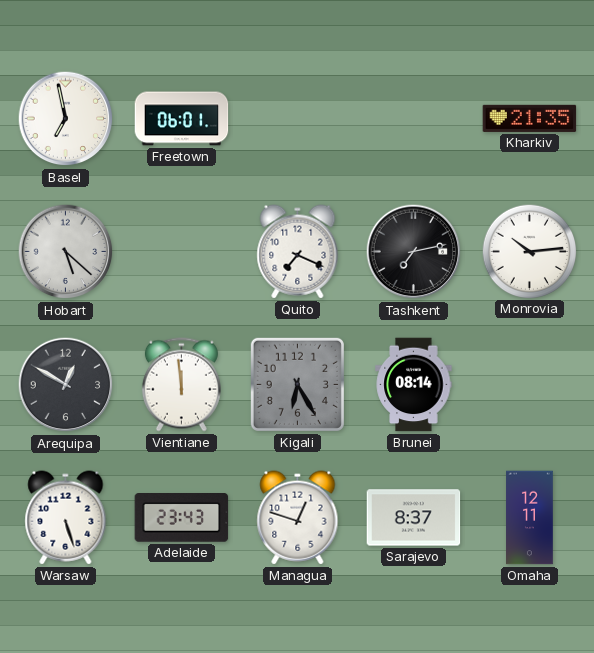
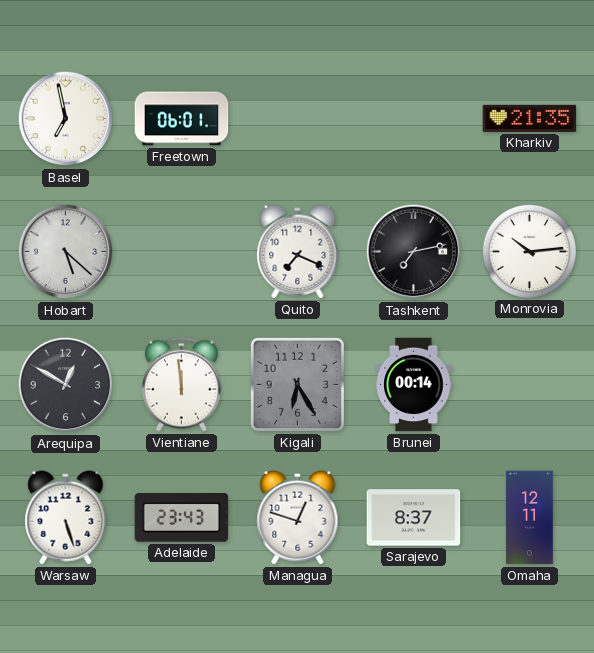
Brunei: 08:14 -> 00:14
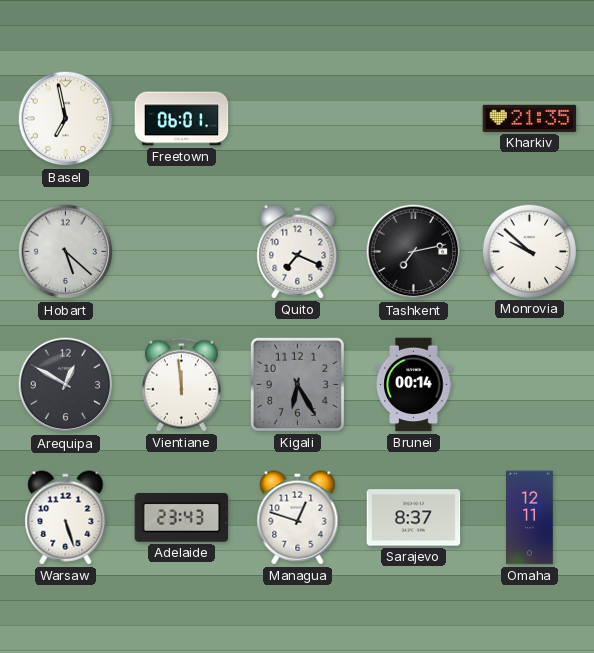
Monrovia: 10:14 -> 9:52
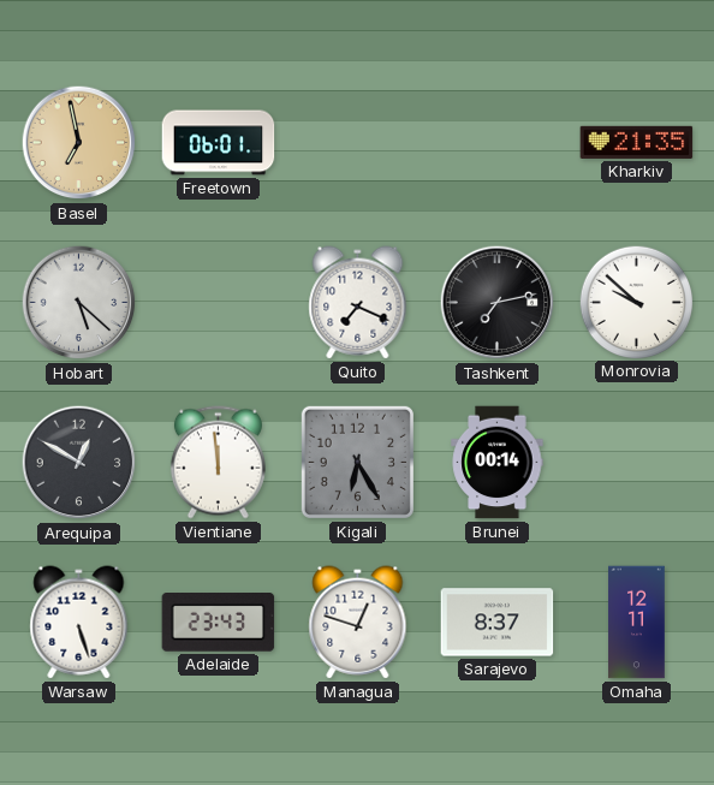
Basel dial: white -> champagne
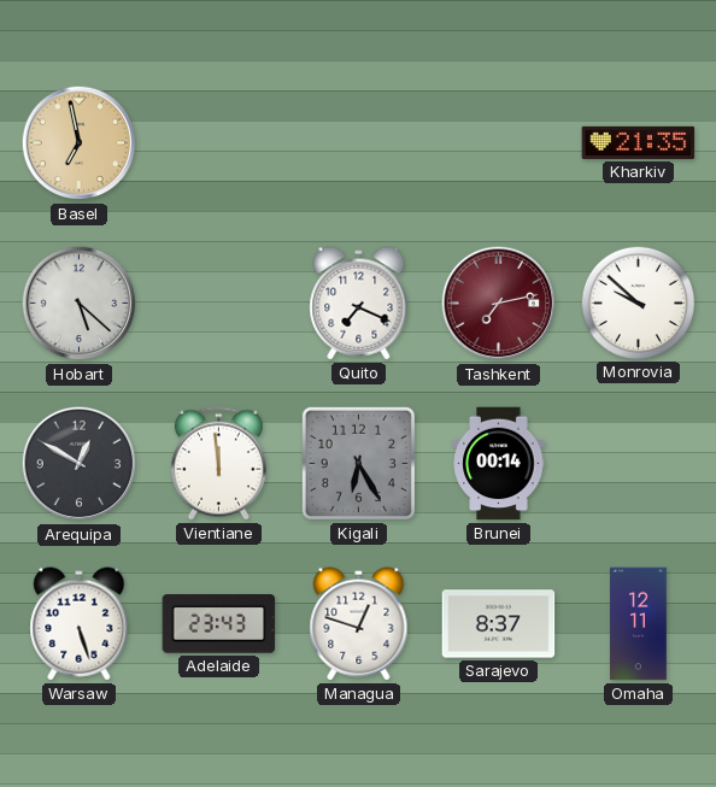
Freetown: 06:01 -> none
Tashkent dial: black -> burgundy
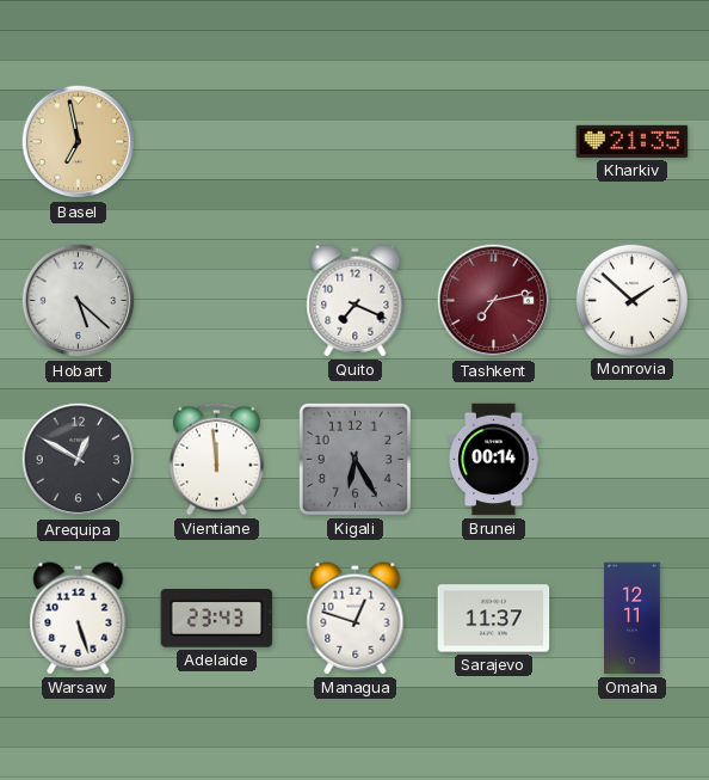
Monrovia: 9:52 -> 1:52
Sarajevo: 8:37 -> 11:37
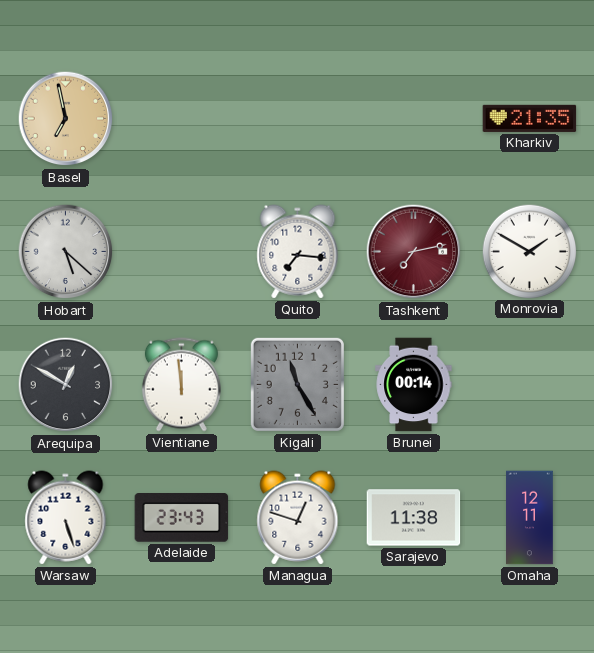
Quito: 7:19 -> 7:16
Monrovia: 1:52 -> 1:50
Kigali: 6:25 -> 11:25
Sarajevo: 11:37 -> 11:38
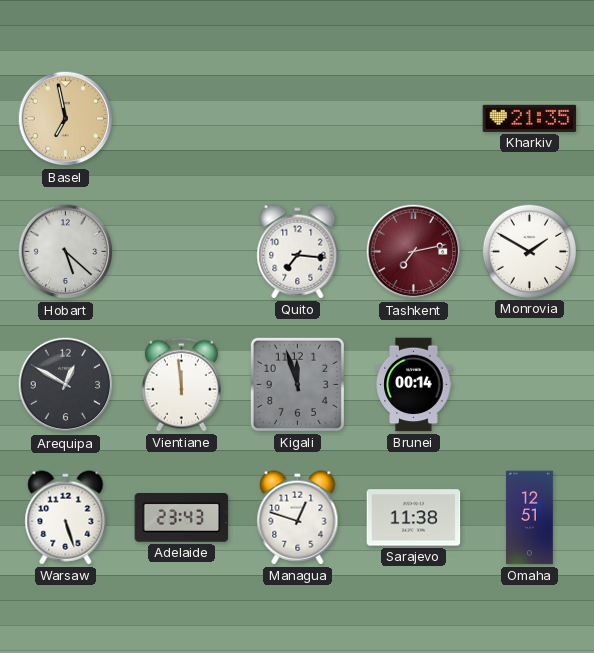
Kigali: 11:25 -> 11:57
Omaha: 12:11 -> 12:51
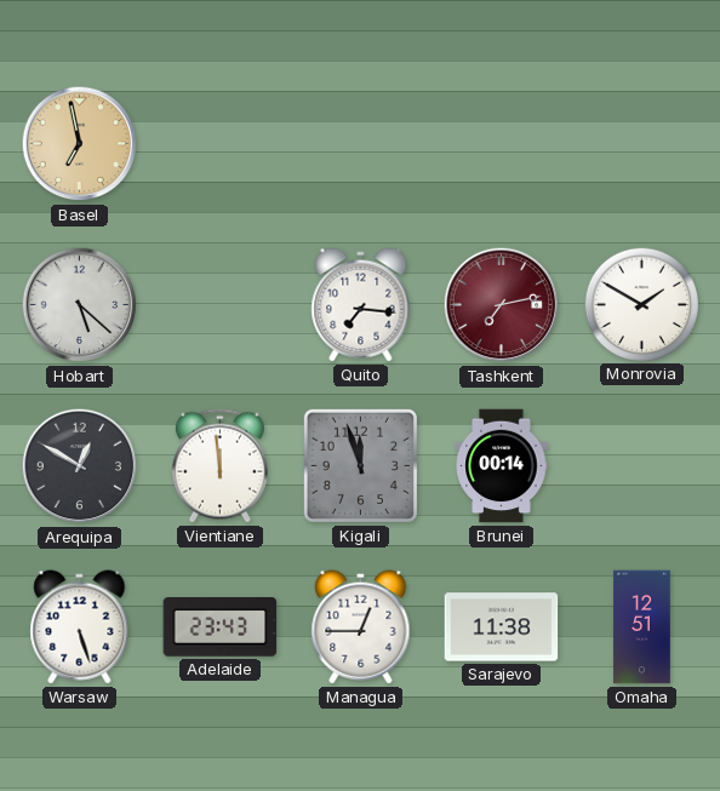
Kharkiv: 21:35 -> none
Managua: 12:48 -> 12:45
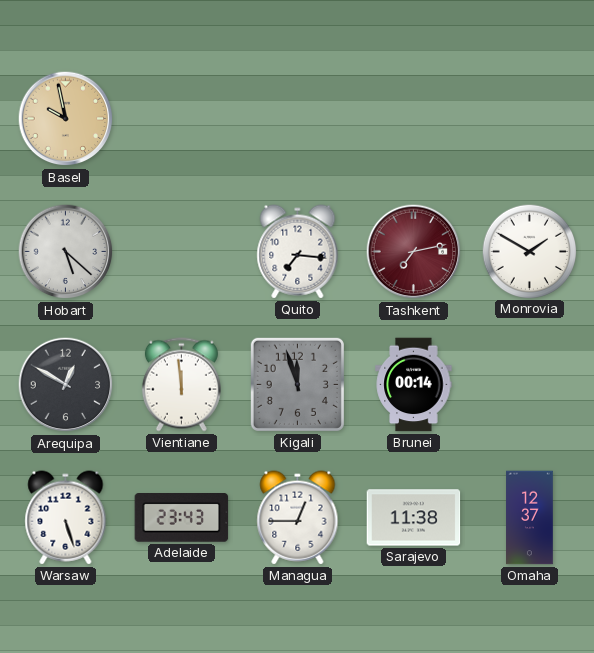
Basel: 6:58 -> 9:58
Omaha: 12:51 -> 12:37
